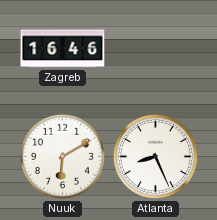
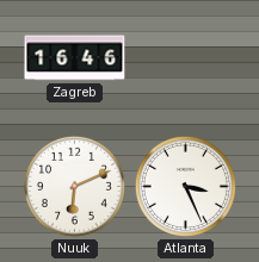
Nuuk: 6:10 -> 6:11
Atlanta: 8:26 -> 3:26
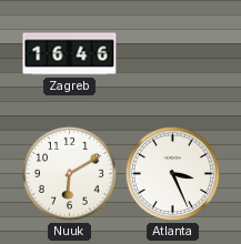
Nuuk: 6:11 -> 6:10
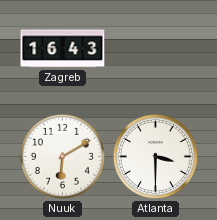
Zagreb: 16:46 -> 16:43
Atlanta: 3:26 -> 3:30
